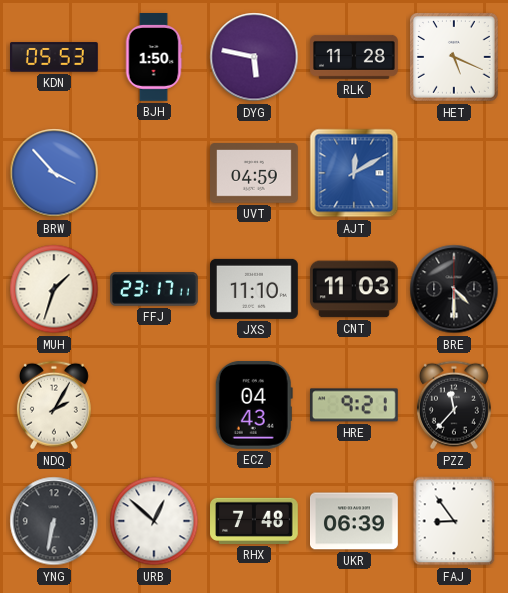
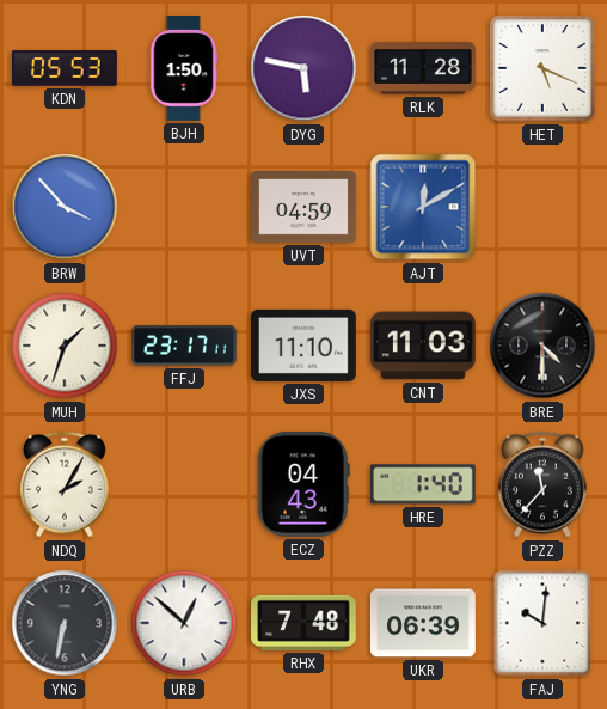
HRE: 9:21 -> 1:40
FAJ: 8:54 -> 10:01
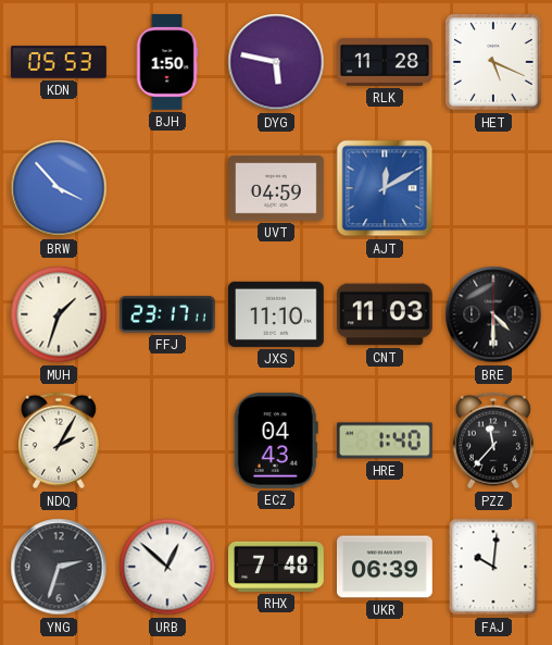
YNG: 6:32 -> 2:33
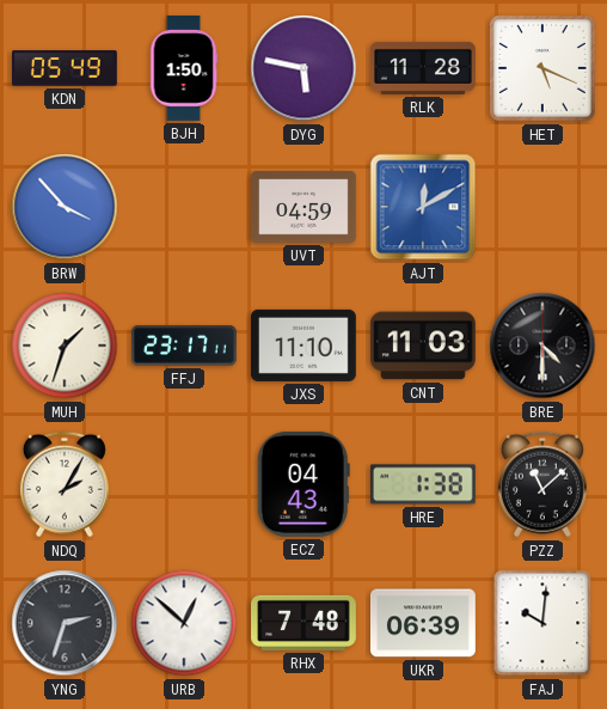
KDN: 05:53 -> 05:49
HRE: 1:40 -> 1:38
PZZ: 11:37 -> 11:08
